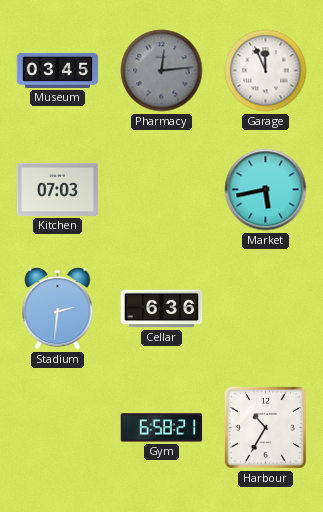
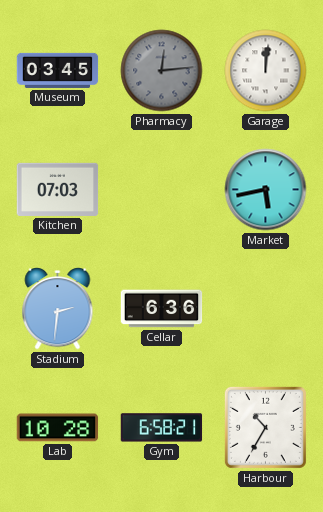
Garage: 11:56 -> 12:01
Lab: none -> 10:28
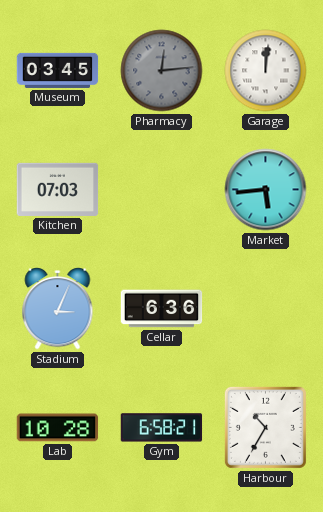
Market: 5:43 -> 5:44
Stadium: 2:31 -> 3:04
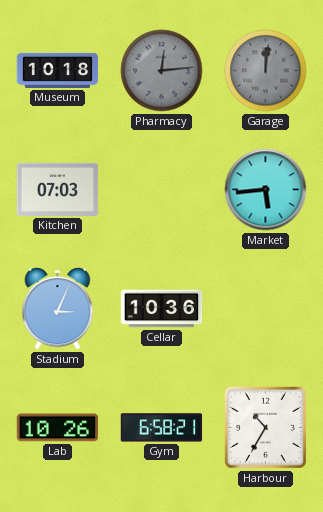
Museum: 03:45 -> 10:18
Garage dial: white -> grey
Cellar: 6:36 -> 10:36
Lab: 10:28 -> 10:26
